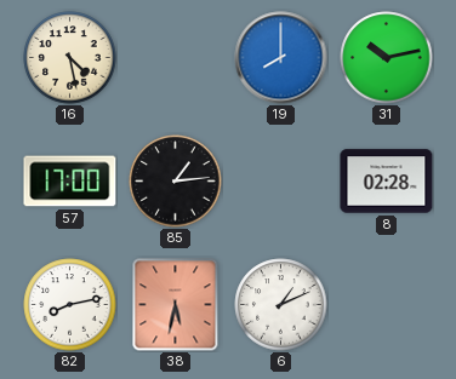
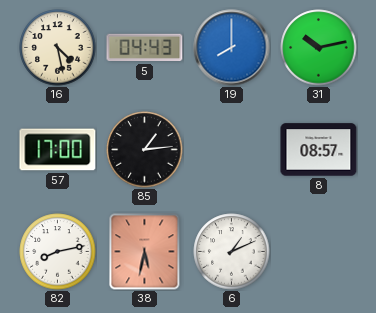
5: none -> 04:43
8: 02:28 -> 08:57
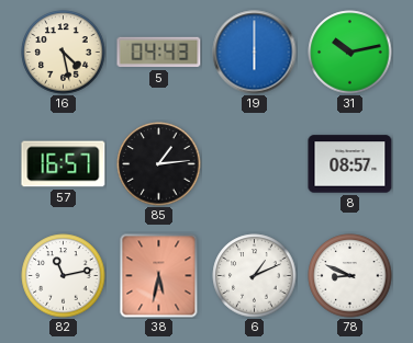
19: 8:00 -> 6:00
57: 17:00 -> 16:57
82: 8:13 -> 11:13
78: none -> 8:49
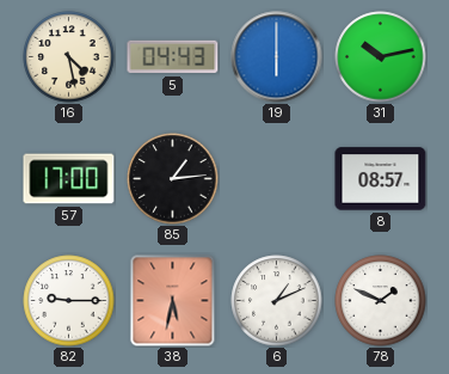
57: 16:57 -> 17:00
82: 11:13 -> 9:15
78: 8:49 -> 1:49
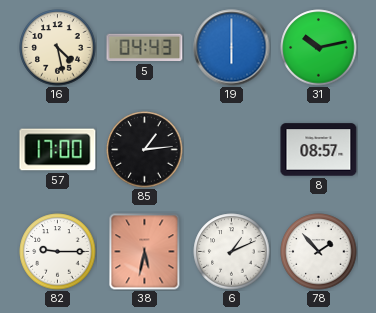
78: 1:49 -> 1:53
